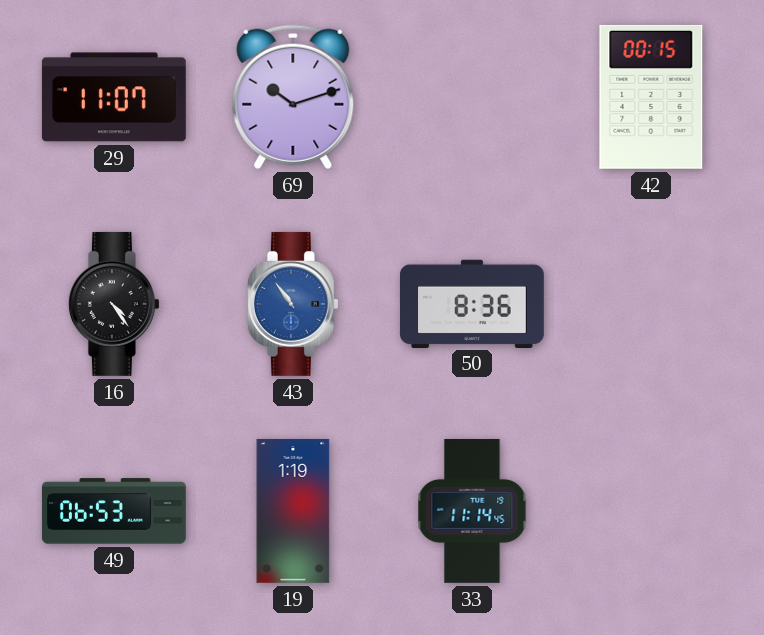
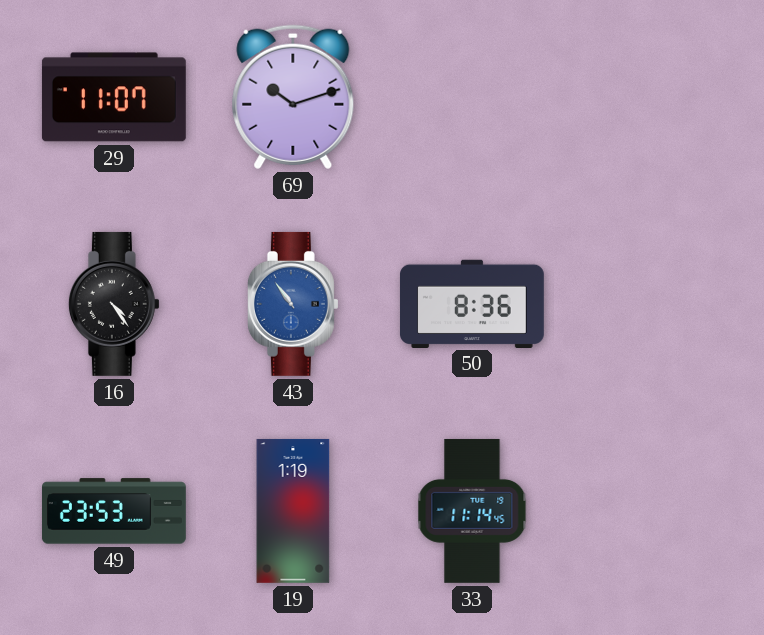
42: 00:15 -> none
49: 06:53 -> 23:53
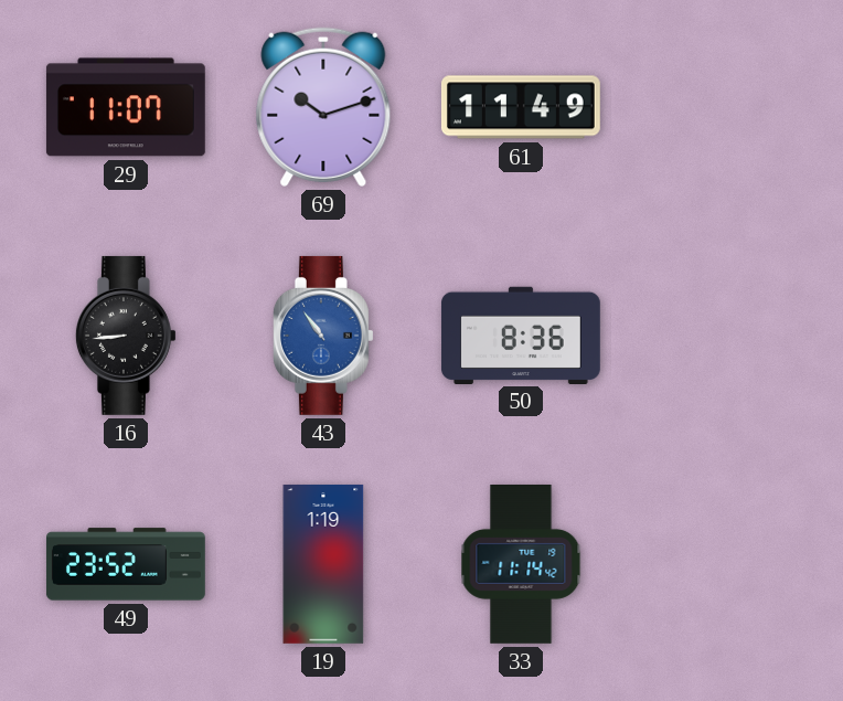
61: none -> 11:49
16: 4:24 -> 8:44
49: 23:53 -> 23:52
33: 11:14:45 -> 11:14:42
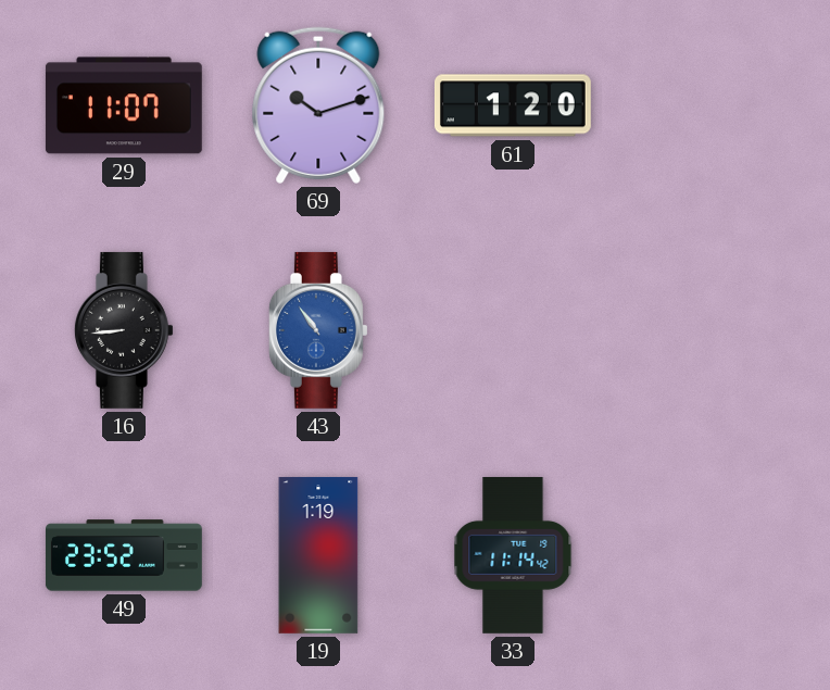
61: 11:49 -> 1:20
50: 8:36 -> none
